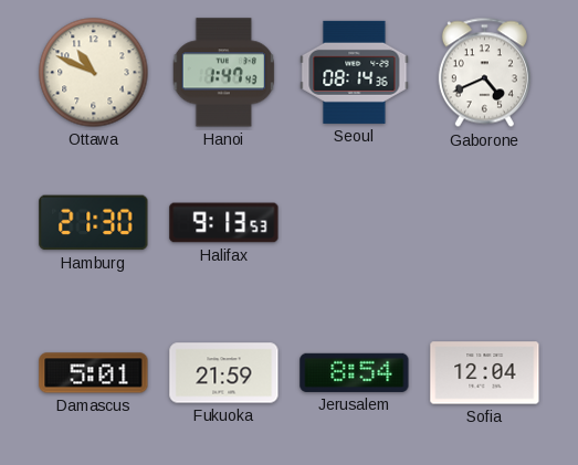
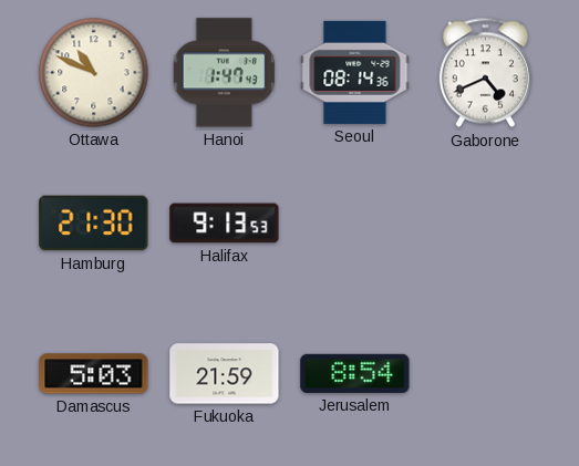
Damascus: 5:01 -> 5:03
Sofia: 12:04 -> none
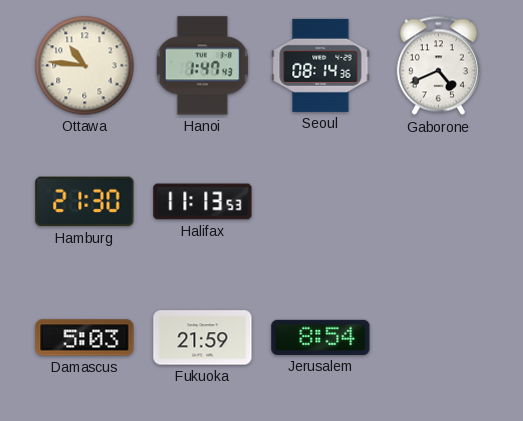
Ottawa: 10:49 -> 10:46
Halifax: 9:13 -> 11:13
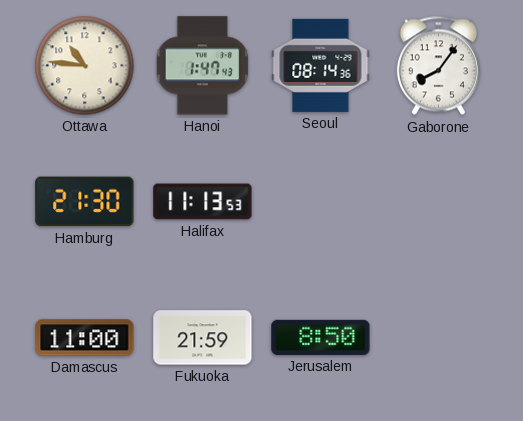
Gaborone: 4:41 -> 8:06
Damascus: 5:03 -> 11:00
Jerusalem: 8:54 -> 8:50
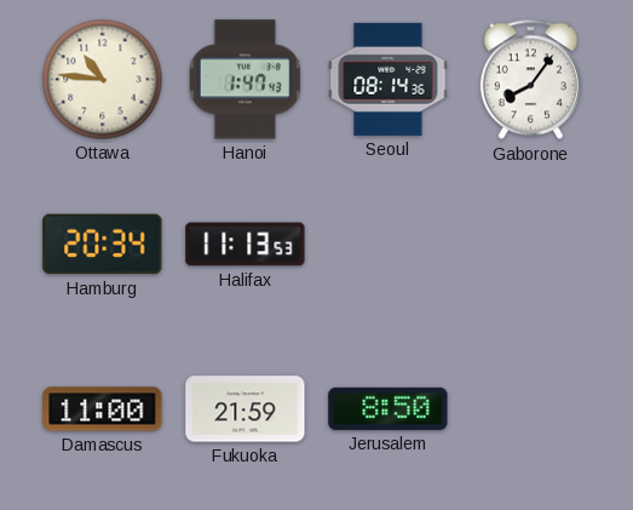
Hamburg: 21:30 -> 20:34
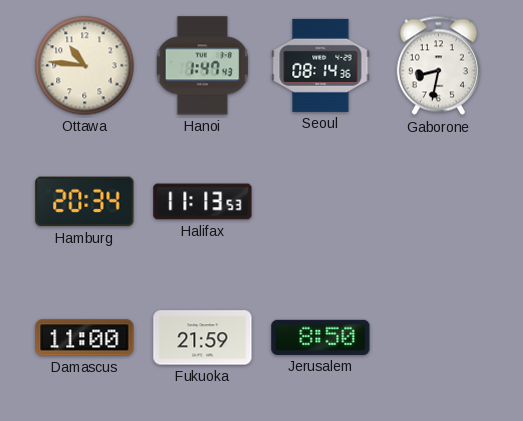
Gaborone: 8:06 -> 8:32
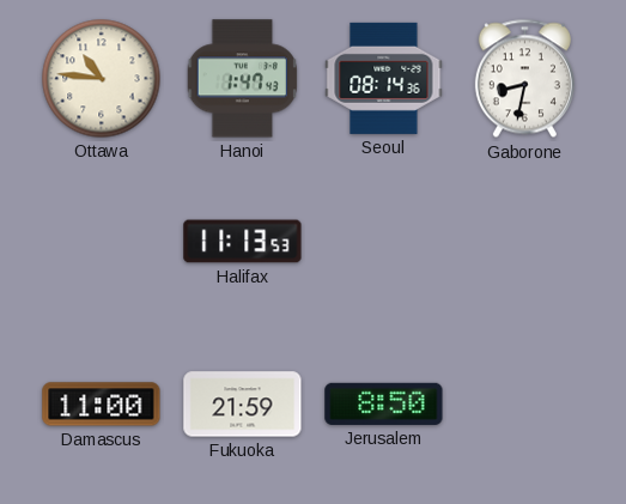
Hamburg: 20:34 -> none
